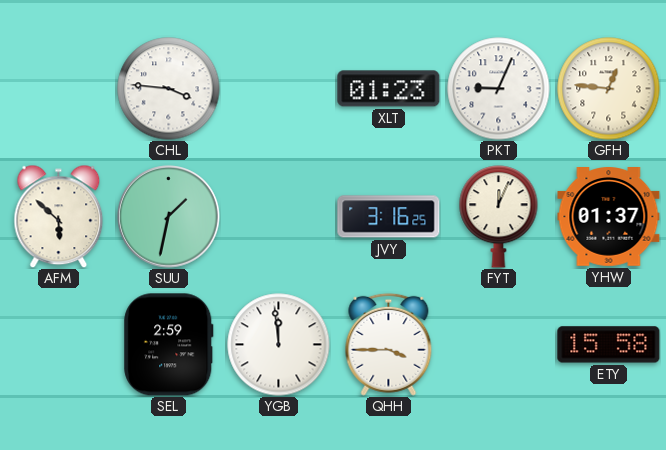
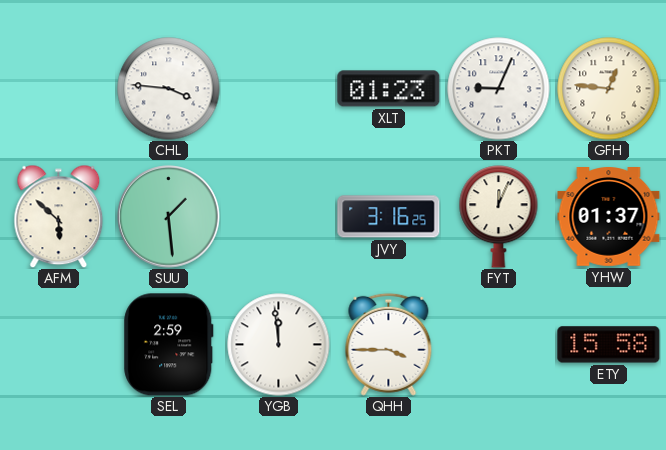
SUU: 1:32 -> 1:29
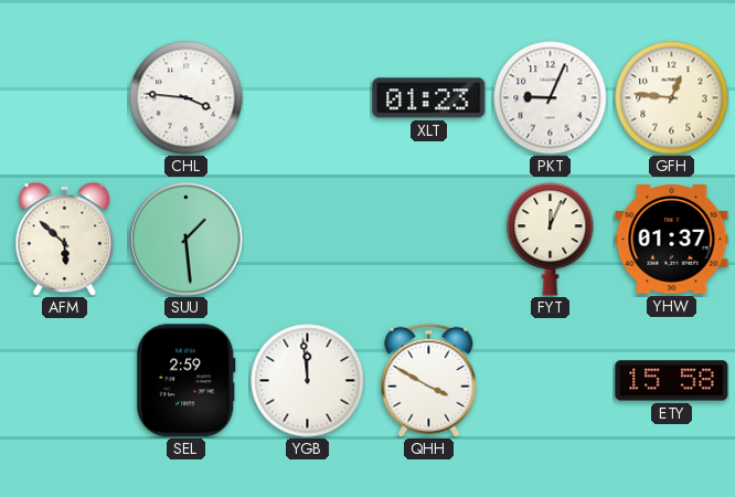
JVY: 3:16 -> none
QHH: 3:45 -> 3:50
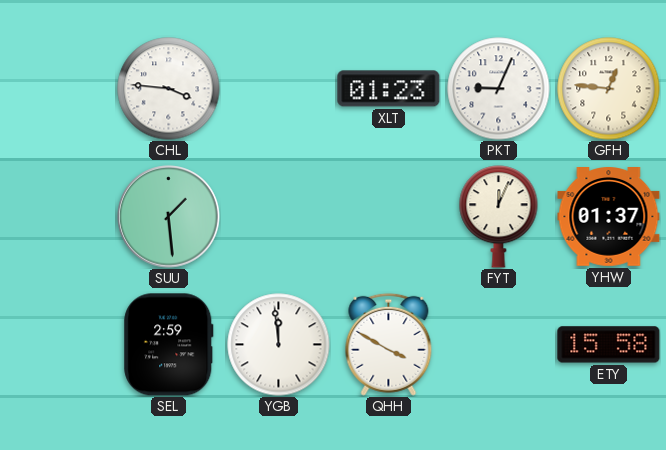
AFM: 5:52 -> none
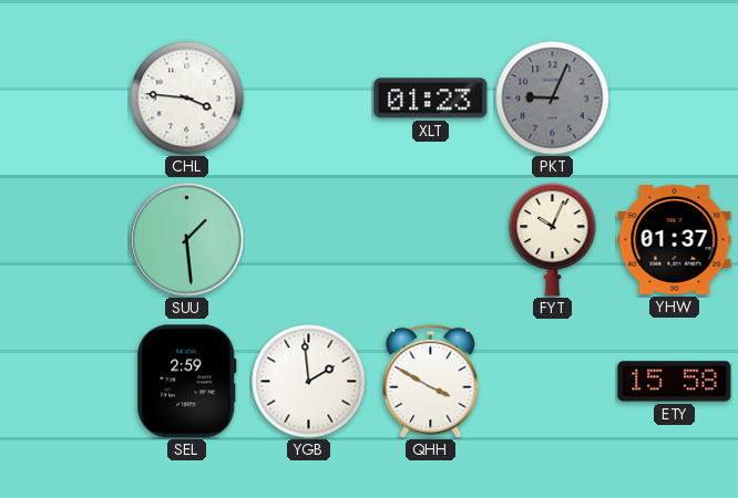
PKT dial: white -> grey
GFH: 12:46 -> none
FYT: 12:04 -> 10:04
YGB: 11:59 -> 1:59
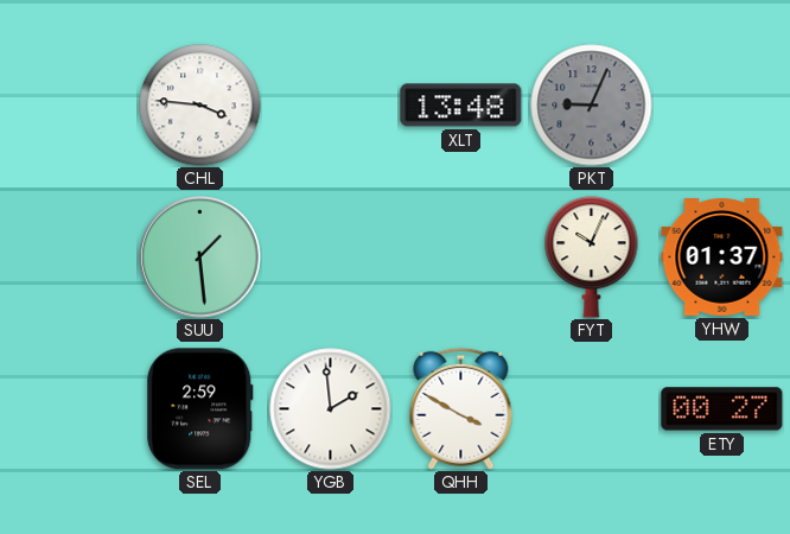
XLT: 01:23 -> 13:48
ETY: 15:58 -> 00:27
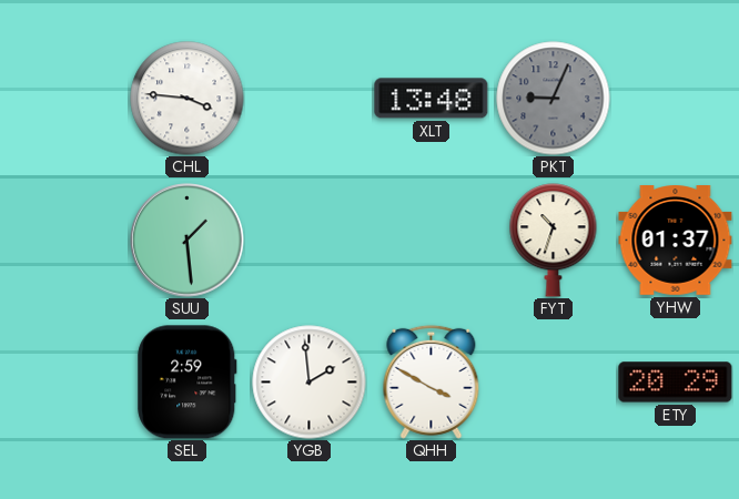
FYT: 10:04 -> 10:33
ETY: 00:27 -> 20:29
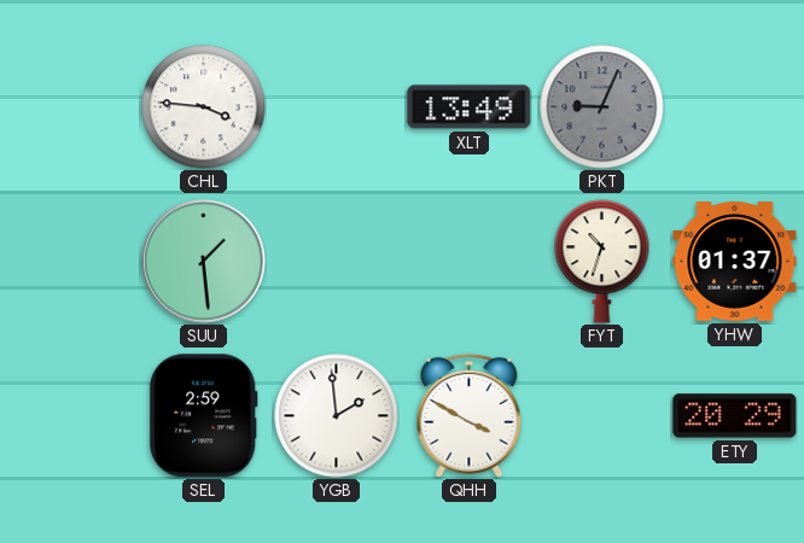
XLT: 13:48 -> 13:49
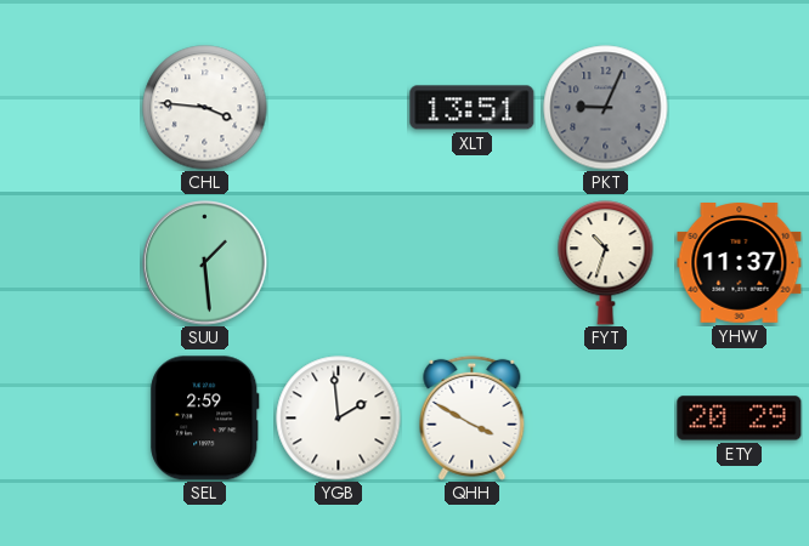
XLT: 13:49 -> 13:51
YHW: 01:37 -> 11:37
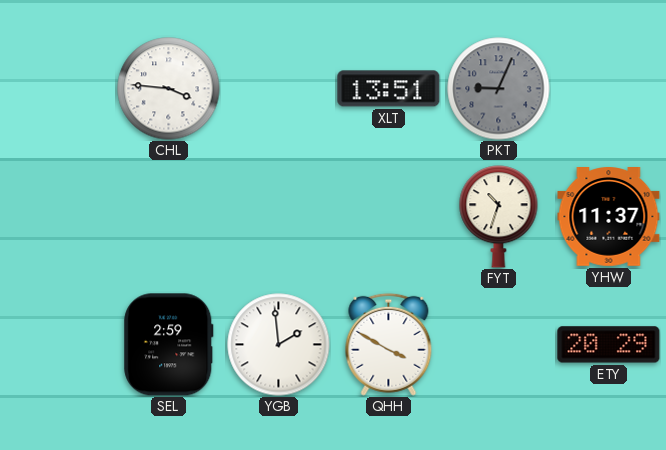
SUU: 1:29 -> none
